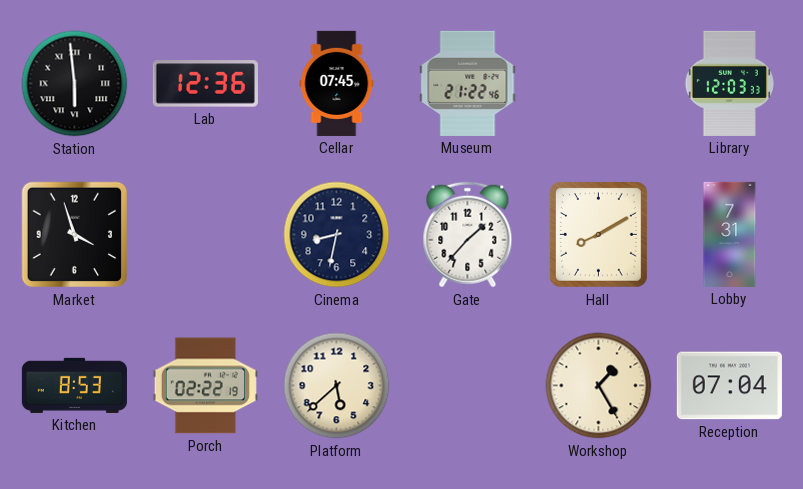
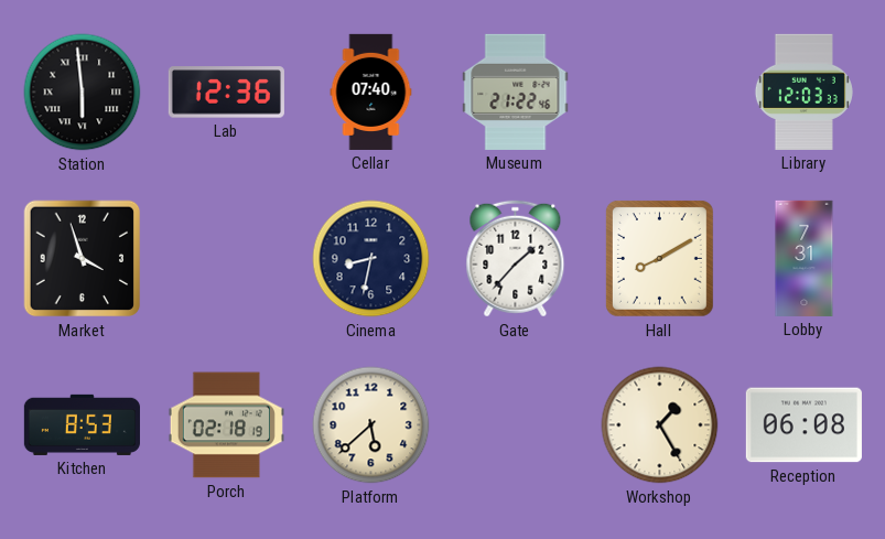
Cellar: 07:45 -> 07:40
Porch: 02:22 -> 02:18
Reception: 07:04 -> 06:08
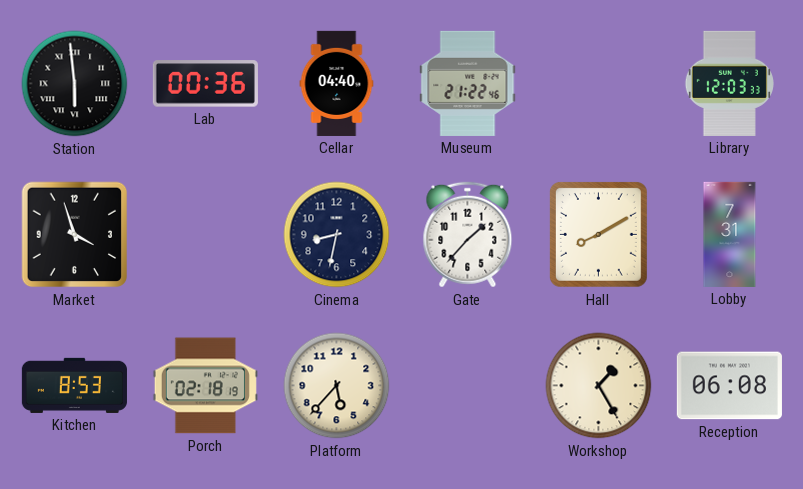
Lab: 12:36 -> 00:36
Cellar: 07:40 -> 04:40
Platform: 5:38 -> 5:37
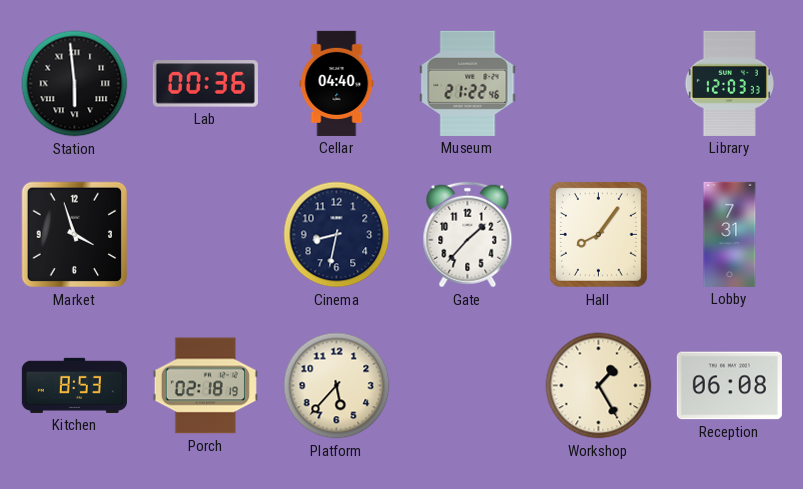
Hall: 8:10 -> 8:06
